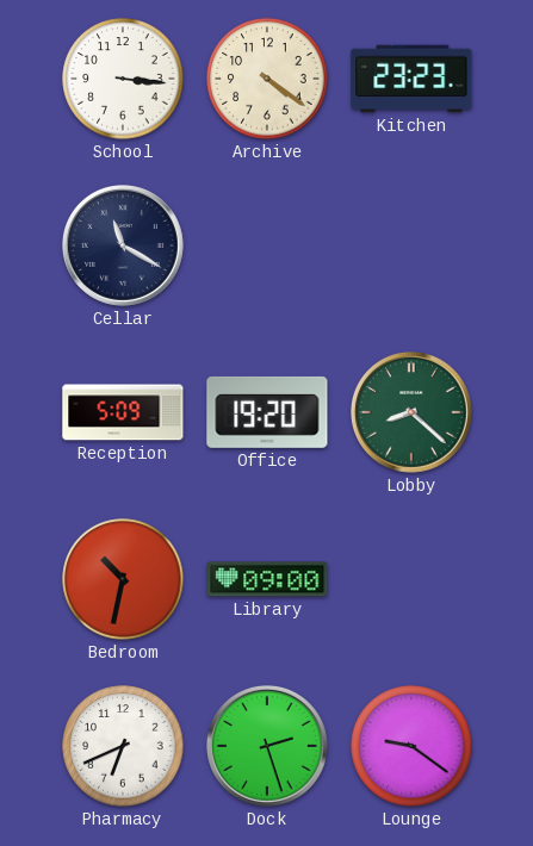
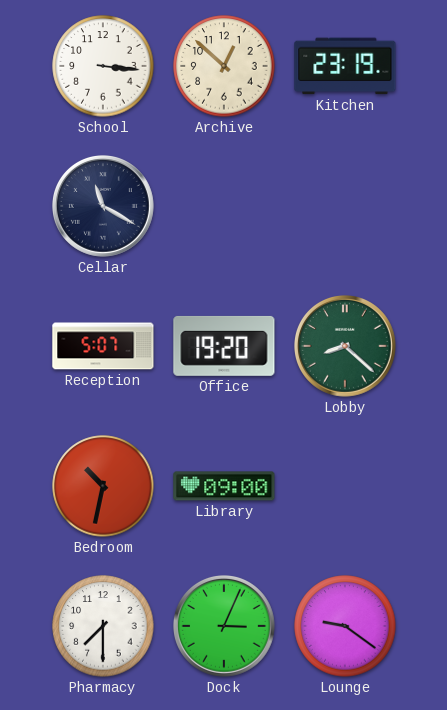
Archive: 4:21 -> 12:52
Kitchen: 23:23 -> 23:19
Reception: 5:09 -> 5:07
Pharmacy: 6:41 -> 7:30
Dock: 2:27 -> 3:04
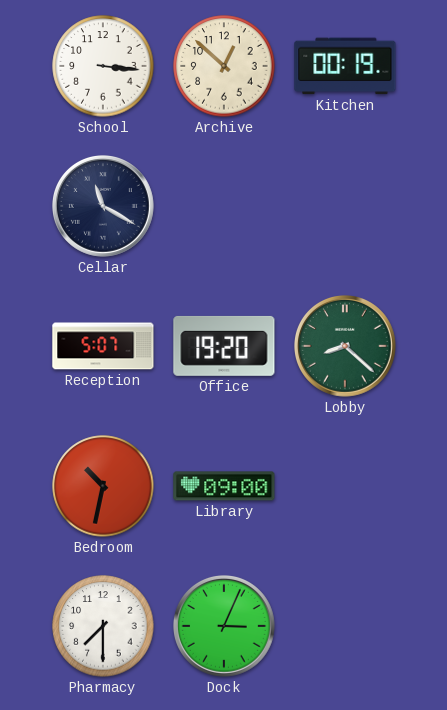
Kitchen: 23:19 -> 00:19
Lounge: 9:21 -> none
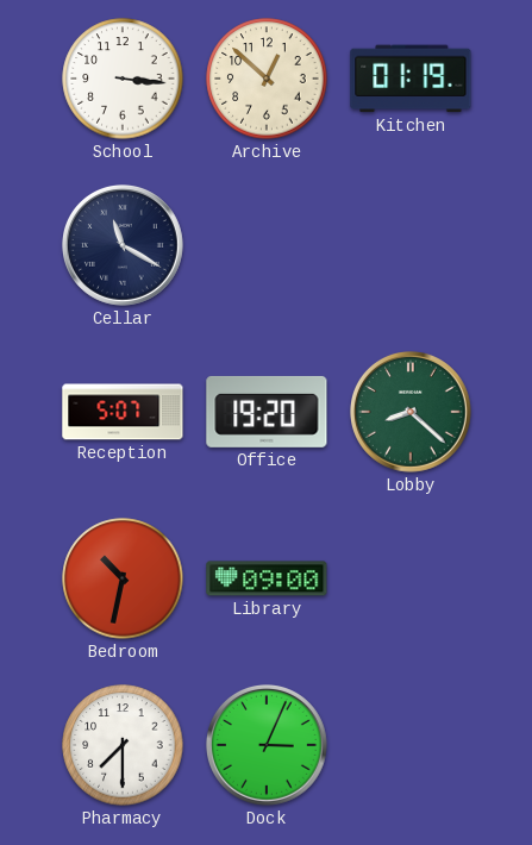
Kitchen: 00:19 -> 01:19
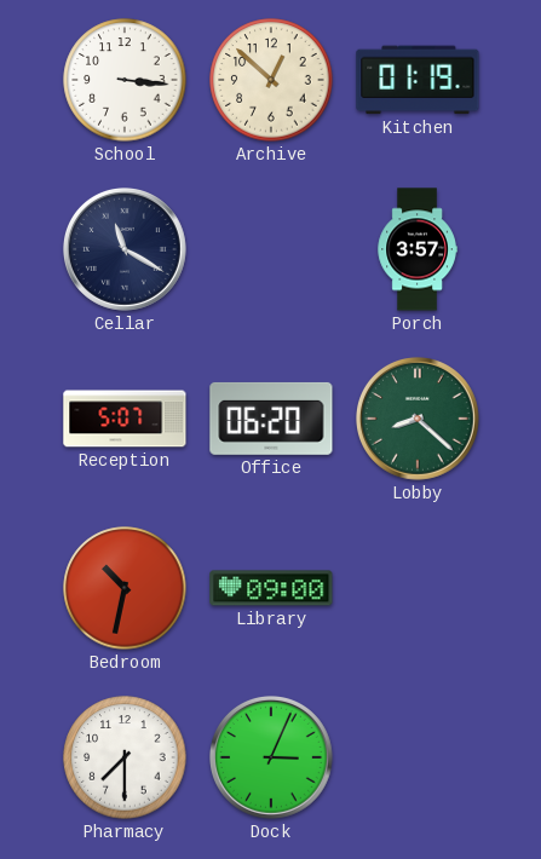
Porch: none -> 3:57
Office: 19:20 -> 06:20
